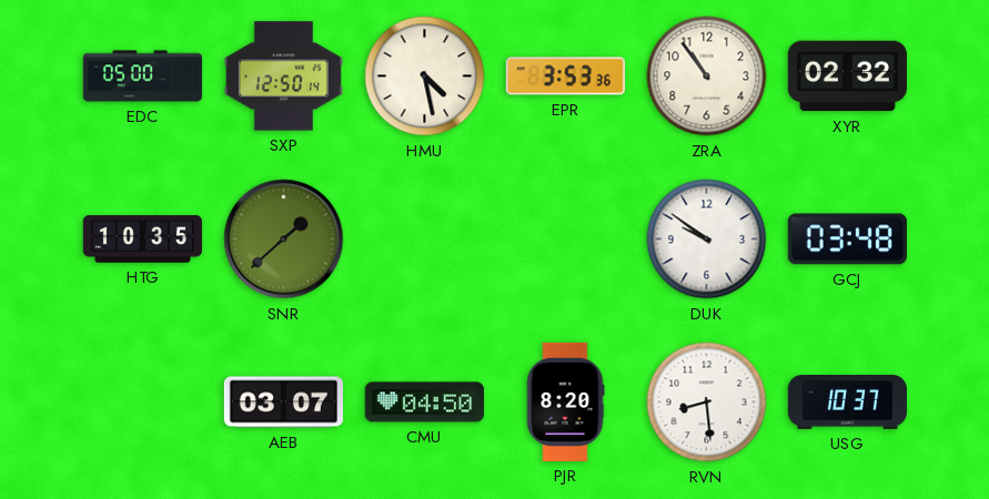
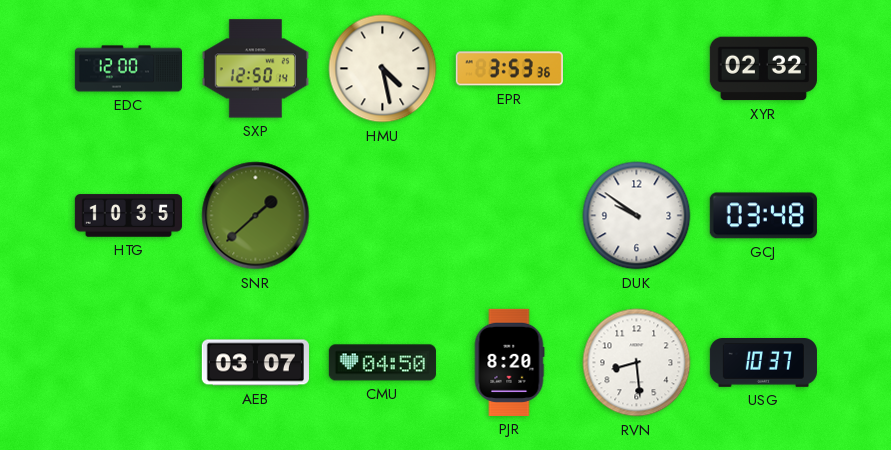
EDC: 05:00 -> 12:00
ZRA: 10:54 -> none
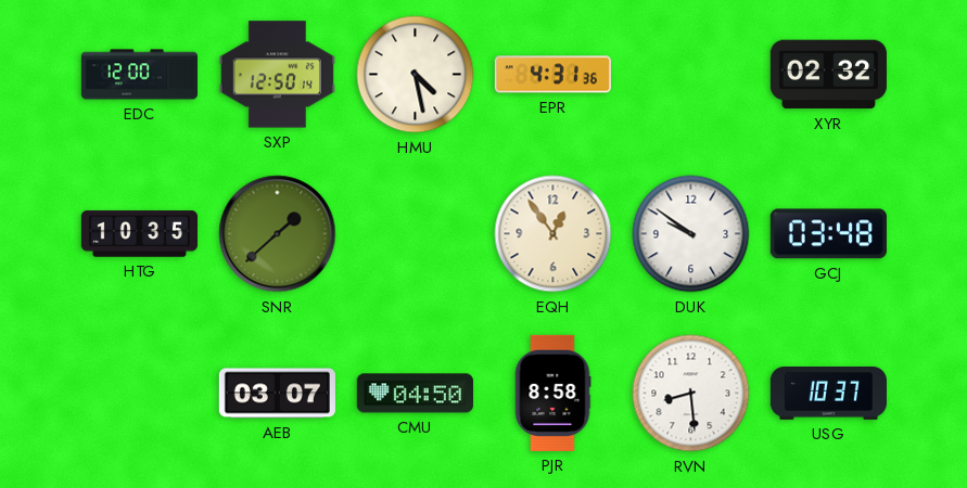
EPR: 3:53 -> 4:31
EQH: none -> 12:54
PJR: 8:20 -> 8:58
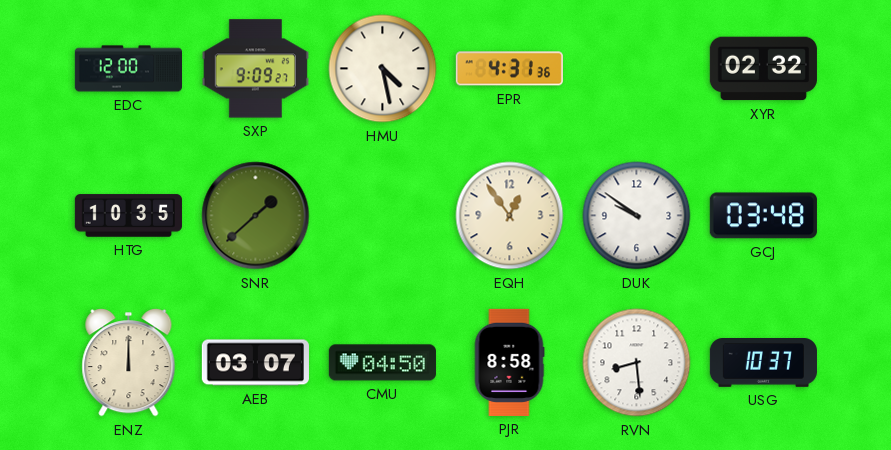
SXP: 12:50 -> 9:09
ENZ: none -> 12:00
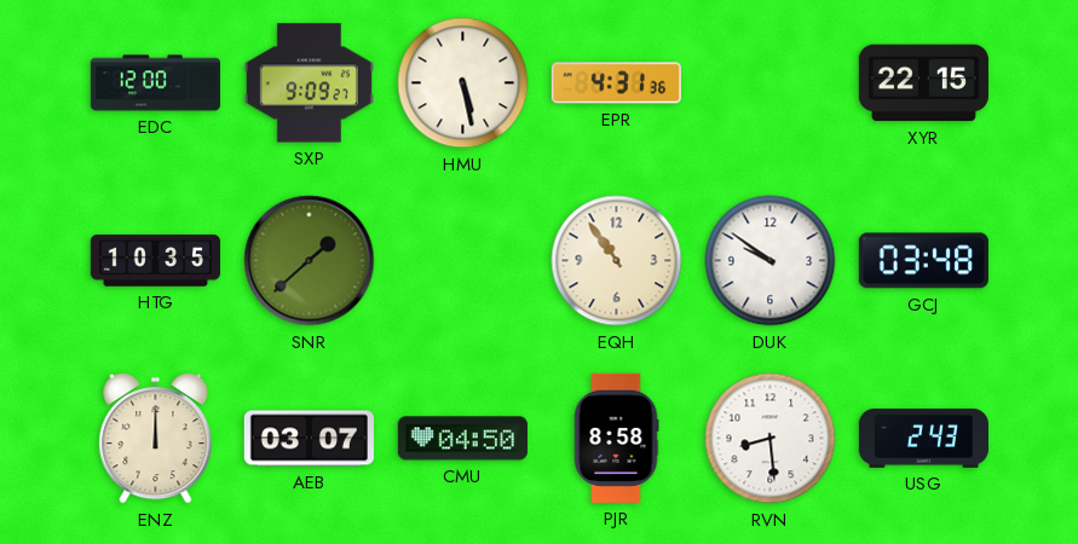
HMU: 4:28 -> 5:28
XYR: 02:32 -> 22:15
EQH: 12:54 -> 10:54
USG: 10:37 -> 2:43
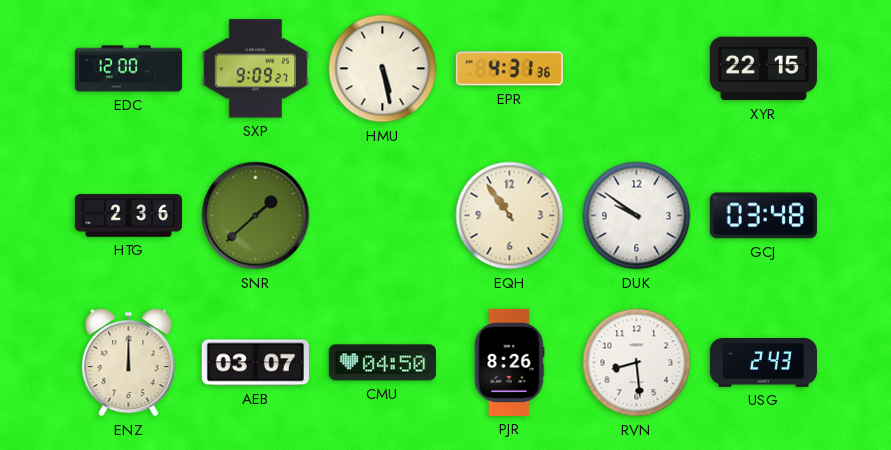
HTG: 10:35 -> 2:36
PJR: 8:58 -> 8:26
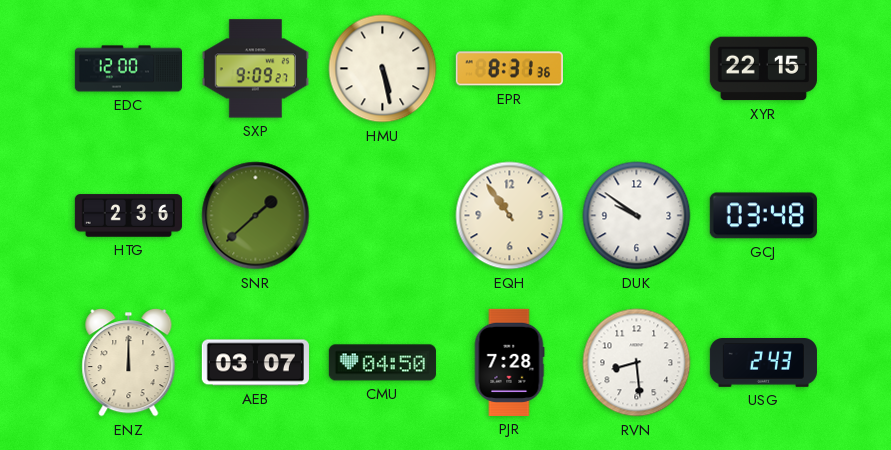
EPR: 4:31 -> 8:31
PJR: 8:26 -> 7:28
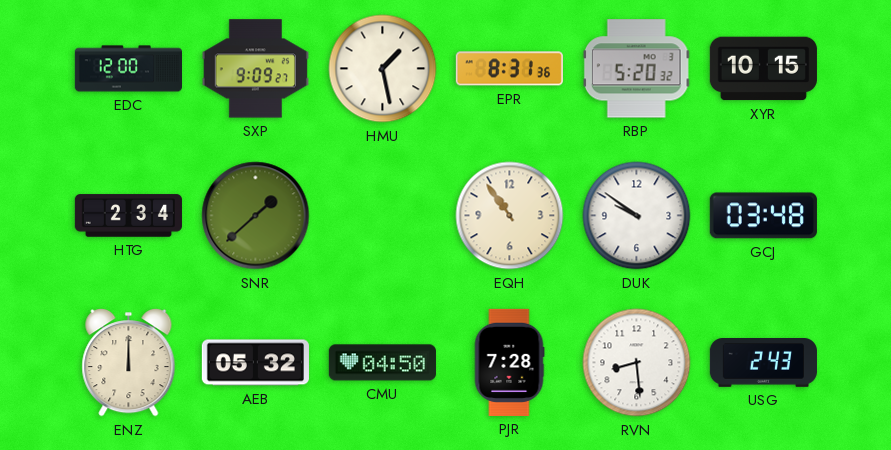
HMU: 5:28 -> 1:28
RBP: none -> 5:20
XYR: 22:15 -> 10:15
HTG: 2:36 -> 2:34
AEB: 03:07 -> 05:32
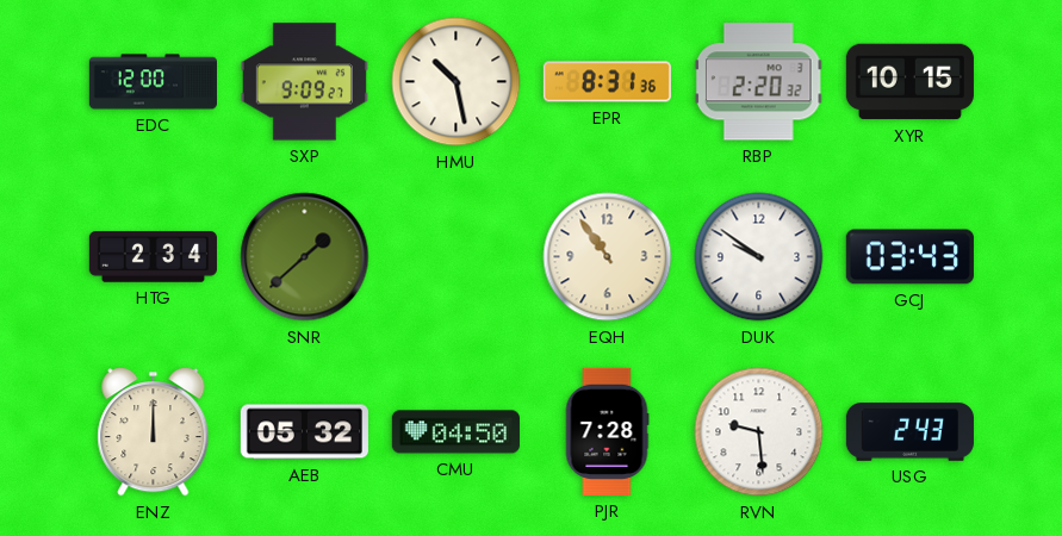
HMU: 1:28 -> 10:28
RBP: 5:20 -> 2:20
GCJ: 03:48 -> 03:43
RVN: 8:29 -> 9:29
